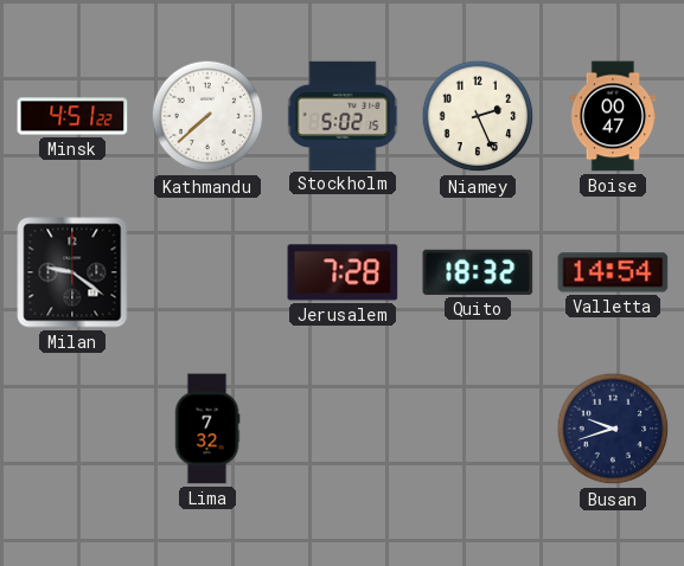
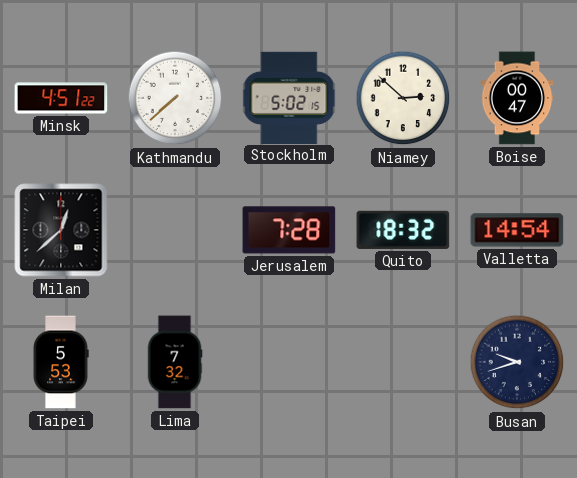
Niamey: 2:26 -> 2:52
Milan: 9:21 -> 12:38
Taipei: none -> 5:53
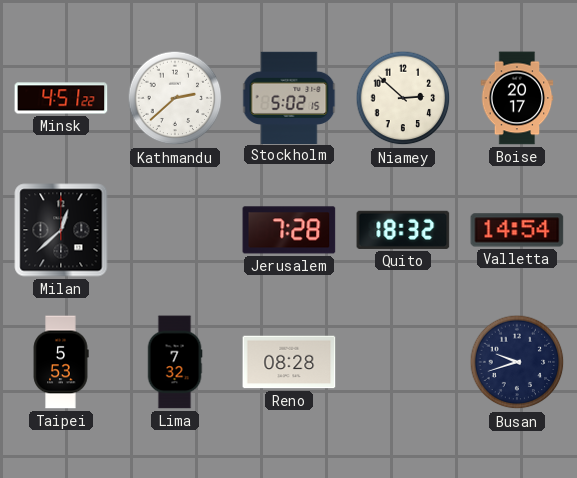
Kathmandu: 7:38 -> 2:38
Boise: 00:47 -> 20:17
Reno: none -> 08:28
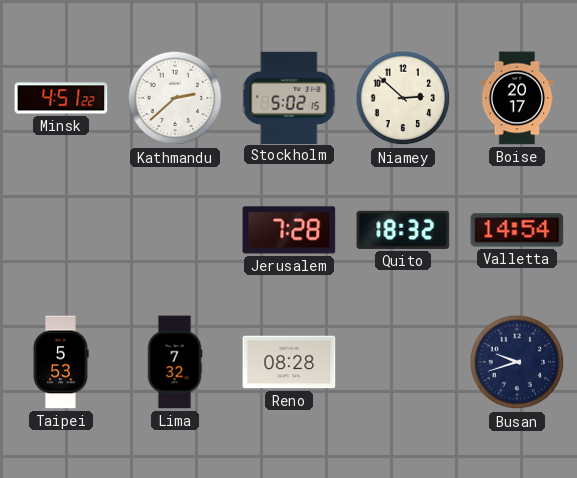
Milan: 12:38 -> none
